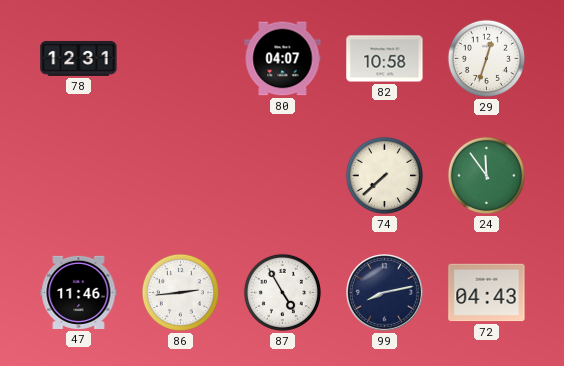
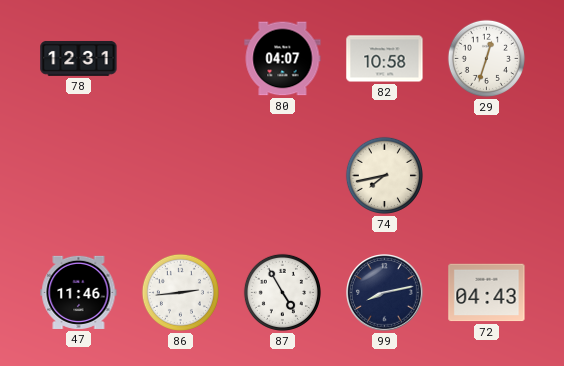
74: 7:38 -> 7:43
24: 11:54 -> none
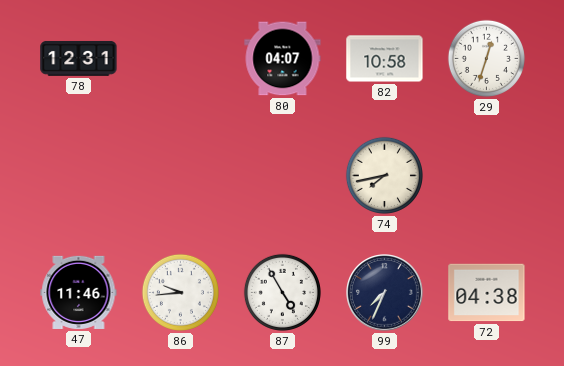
86: 2:44 -> 9:44
99: 8:13 -> 7:34
72: 04:43 -> 04:38
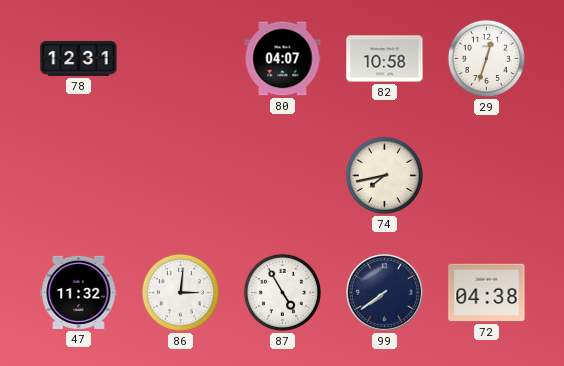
47: 11:46 -> 11:32
86: 9:44 -> 3:01
99: 7:34 -> 7:39
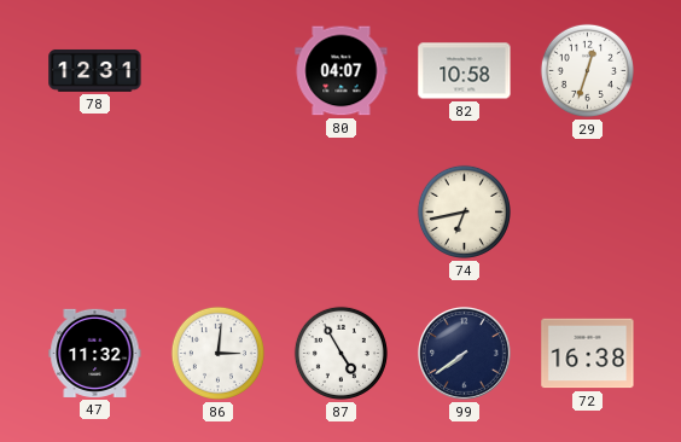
74: 7:43 -> 6:43
72: 04:38 -> 16:38
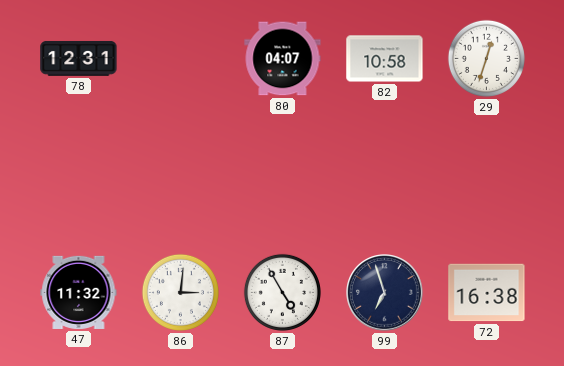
74: 6:43 -> none
99: 7:39 -> 6:57
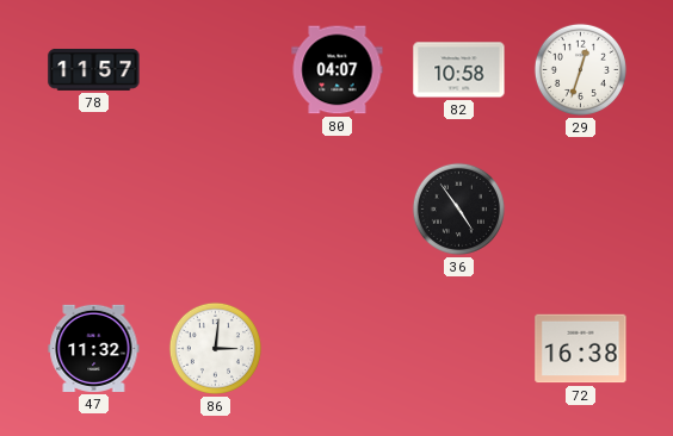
78: 12:31 -> 11:57
36: none -> 4:54
87: 4:55 -> none
99: 6:57 -> none
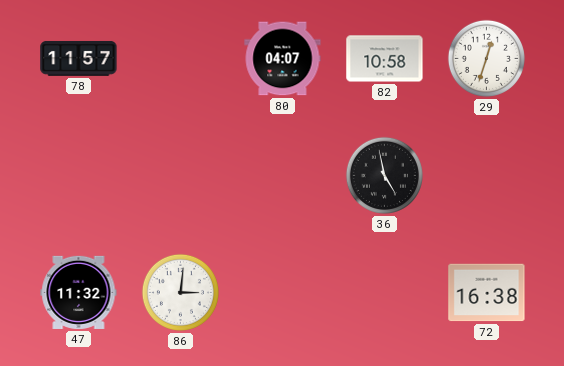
36: 4:54 -> 4:58
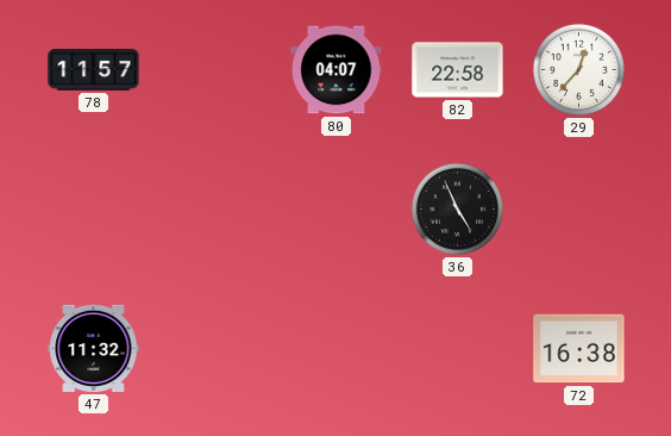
82: 10:58 -> 22:58
29: 12:33 -> 12:37
36: 4:58 -> 4:56
86: 3:01 -> none
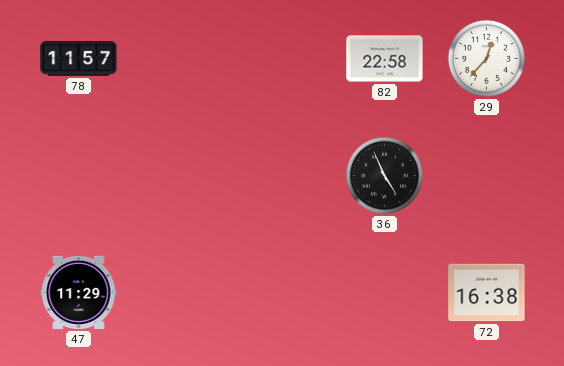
80: 04:07 -> none
47: 11:32 -> 11:29
